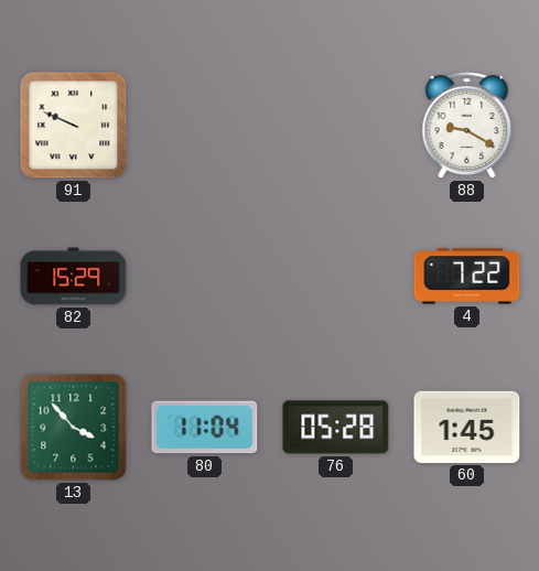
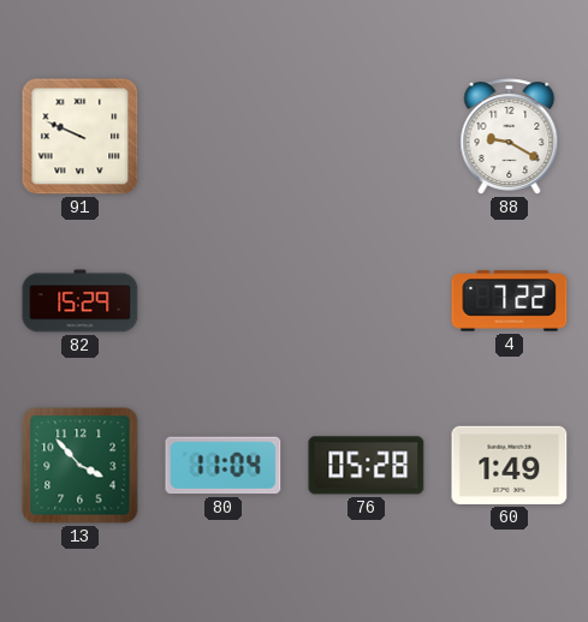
60: 1:45 -> 1:49
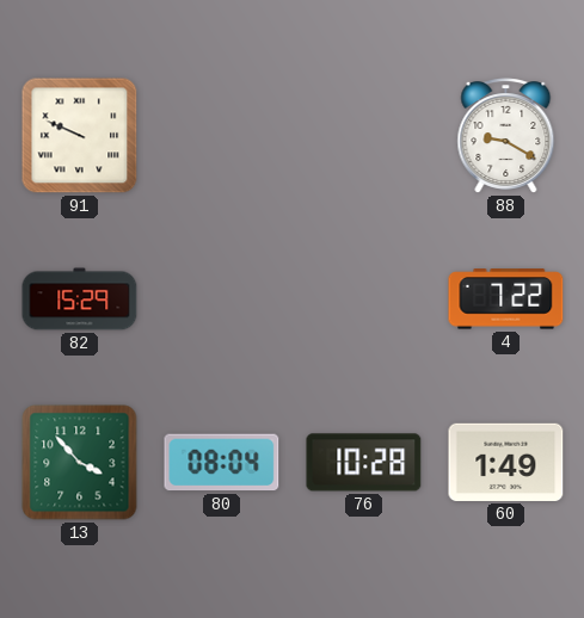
80: 11:04 -> 08:04
76: 05:28 -> 10:28
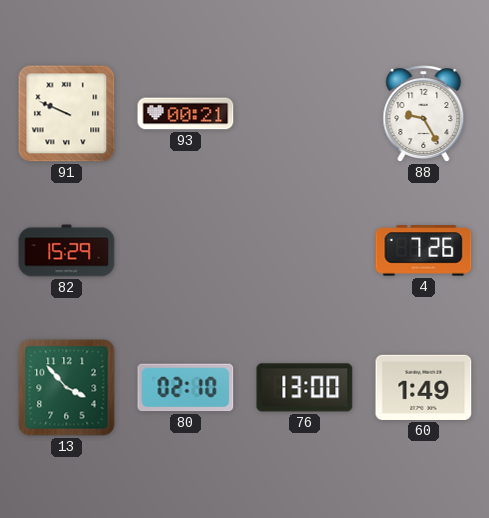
93: none -> 00:21
88: 9:20 -> 9:25
4: 7:22 -> 7:26
80: 08:04 -> 02:10
76: 10:28 -> 13:00
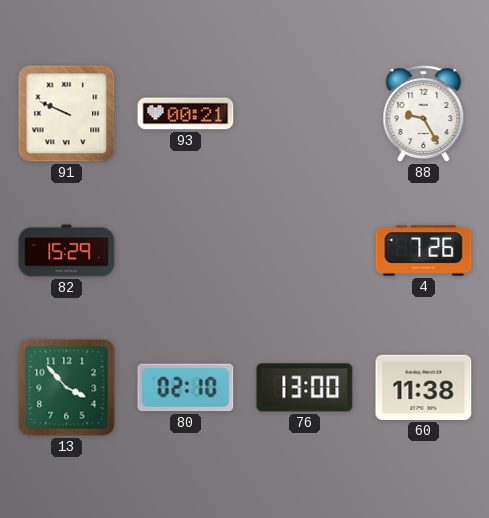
60: 1:49 -> 11:38
